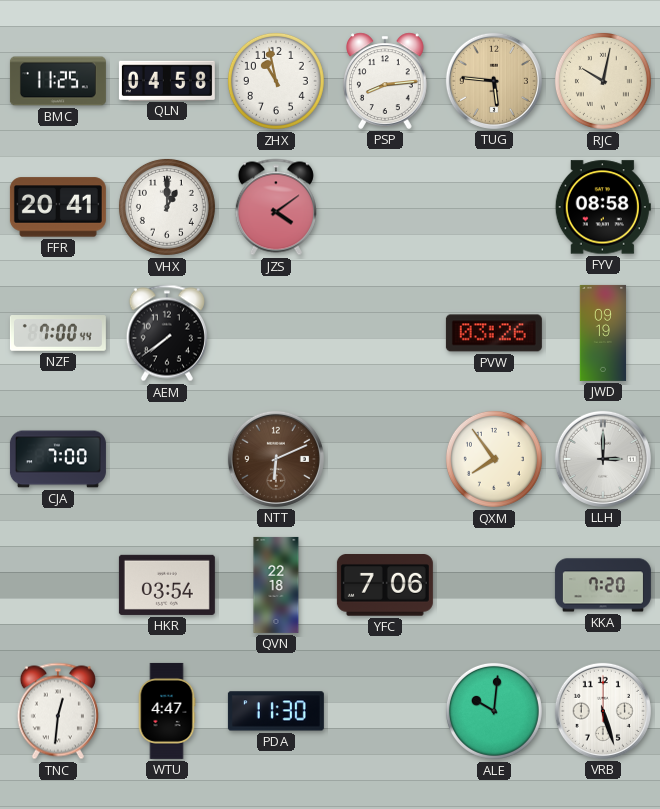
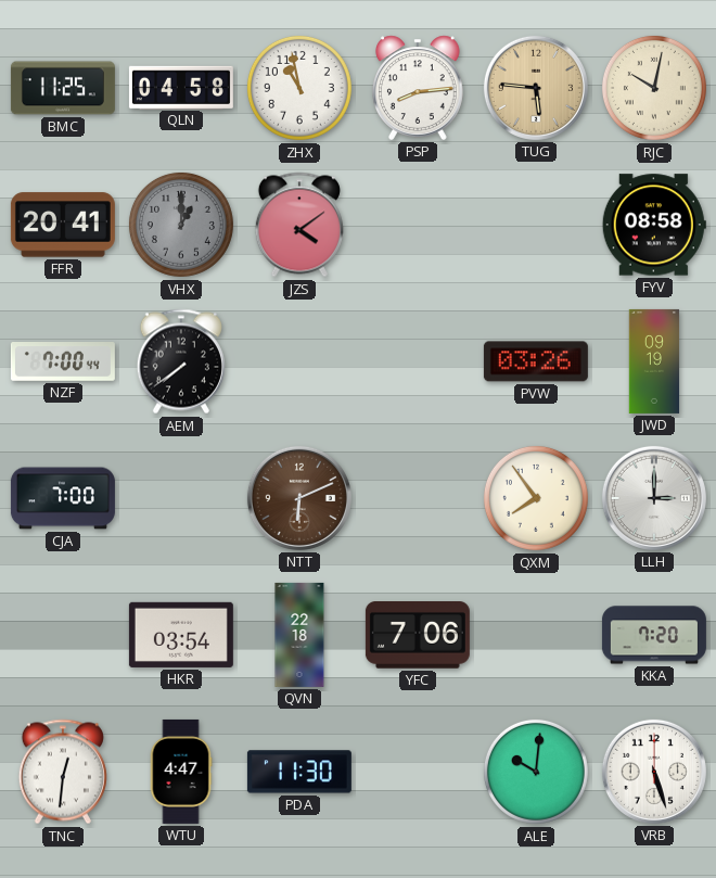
VHX dial: white -> grey
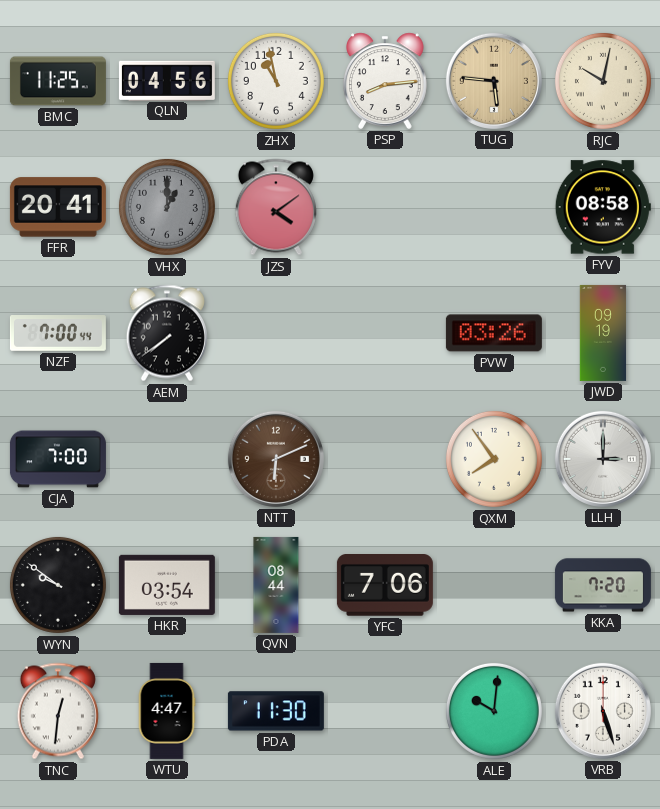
QLN: 04:58 -> 04:56
WYN: none -> 9:51
QVN: 22:18 -> 08:44
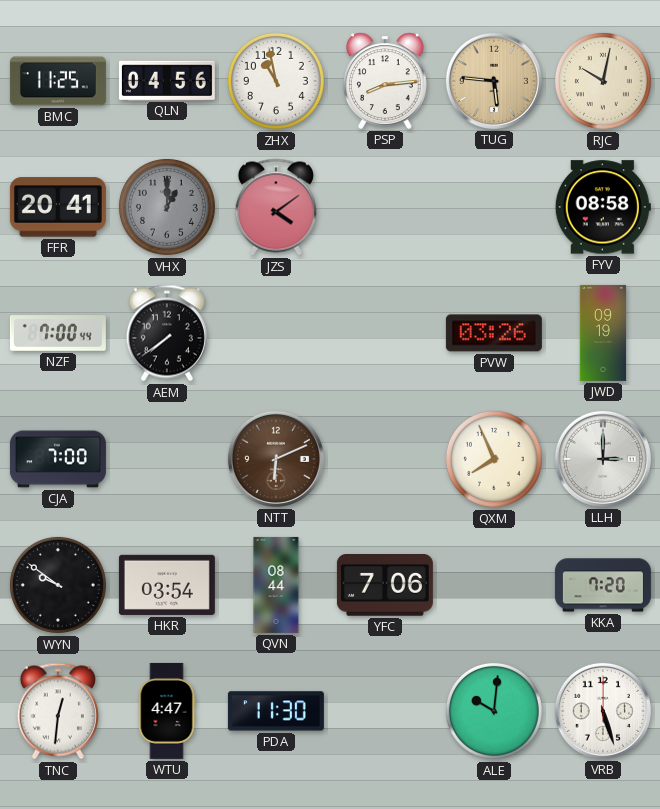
QXM: 7:54 -> 7:56
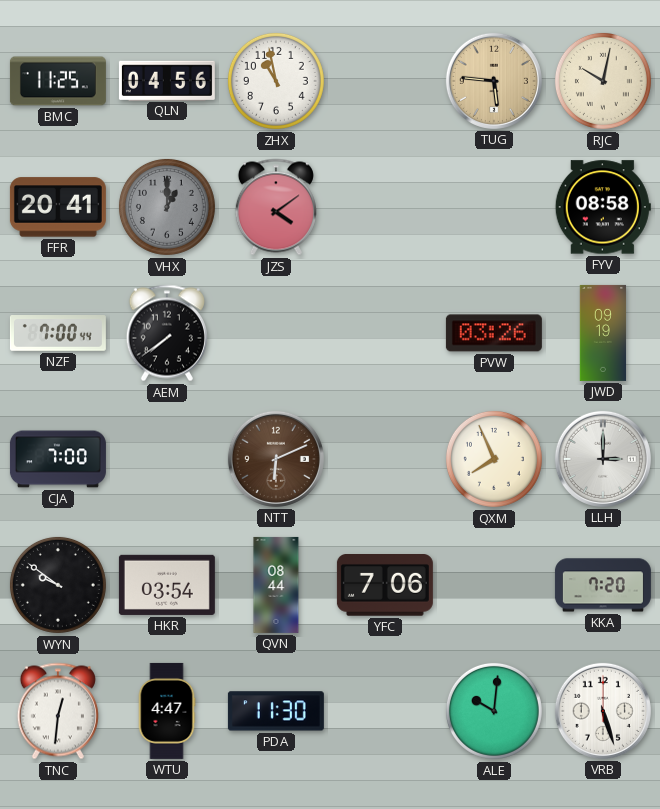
PSP: 8:14 -> none
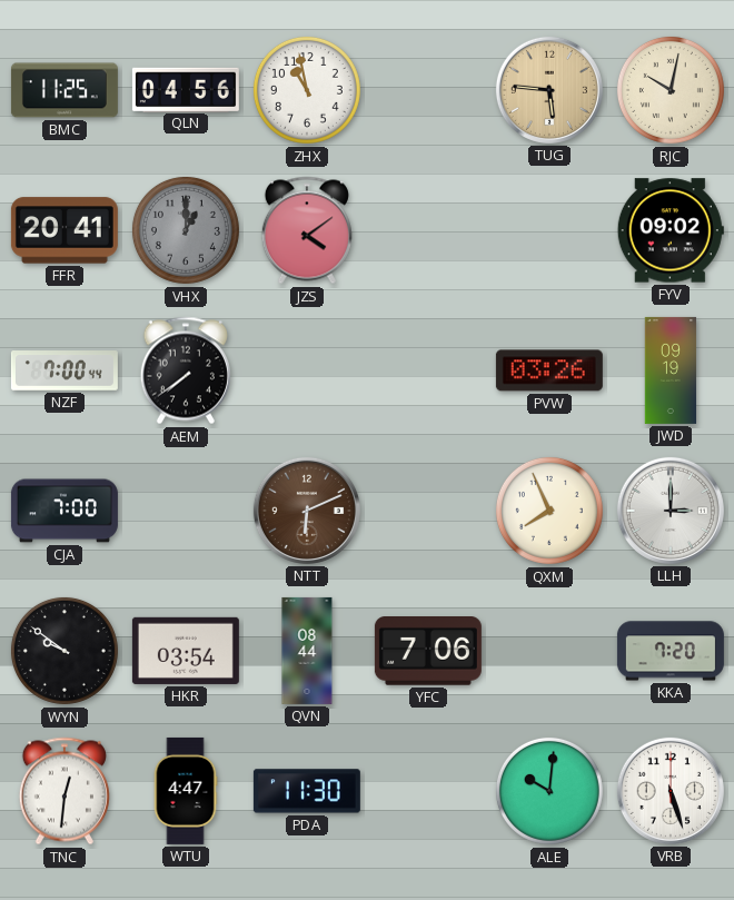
FYV: 08:58 -> 09:02
